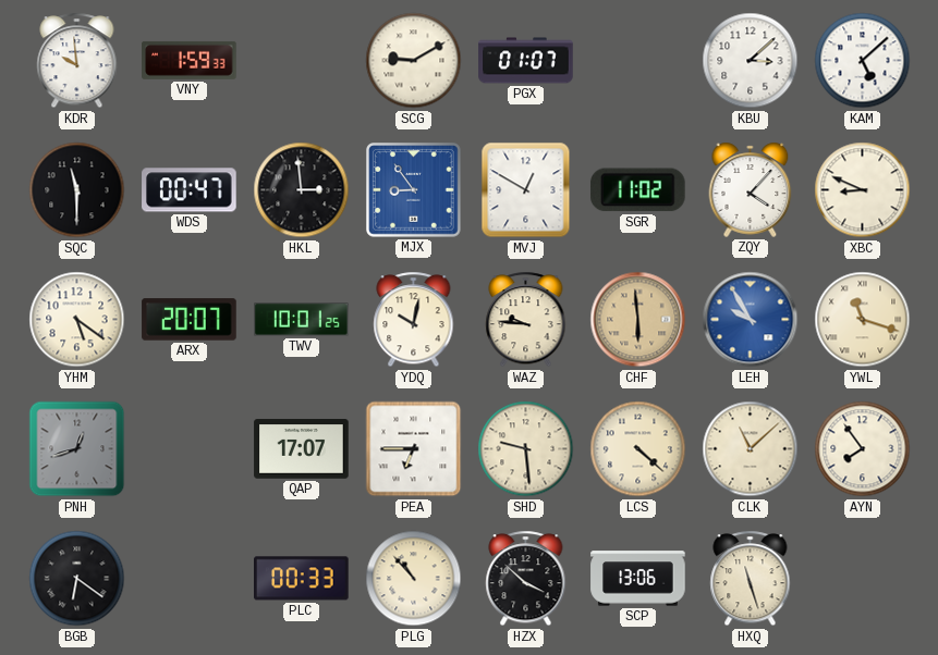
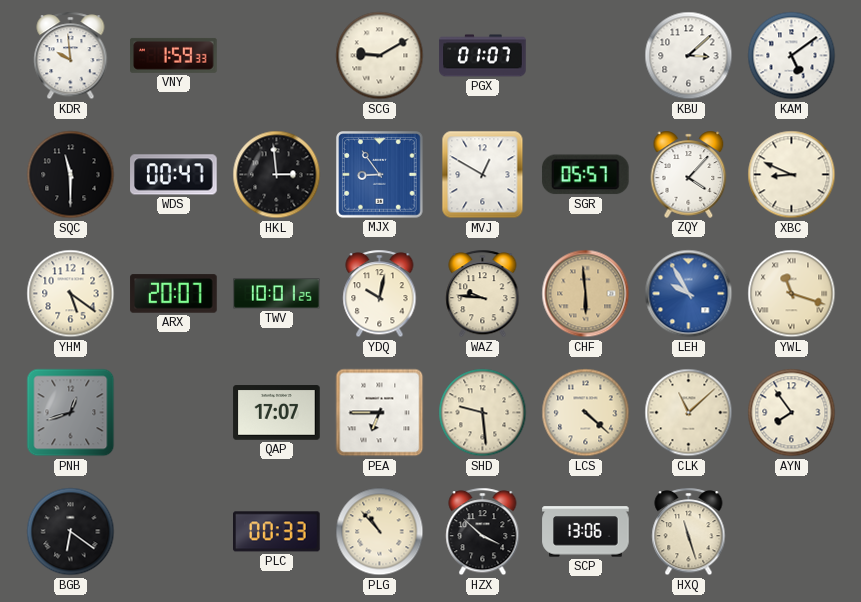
KAM: 5:08 -> 5:09
SGR: 11:02 -> 05:57
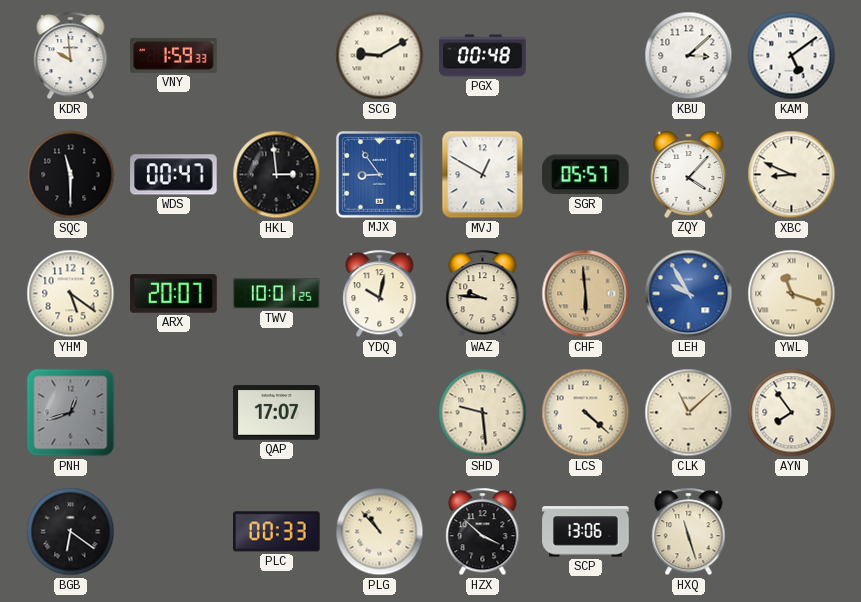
PGX: 01:07 -> 00:48
PEA: 6:45 -> none
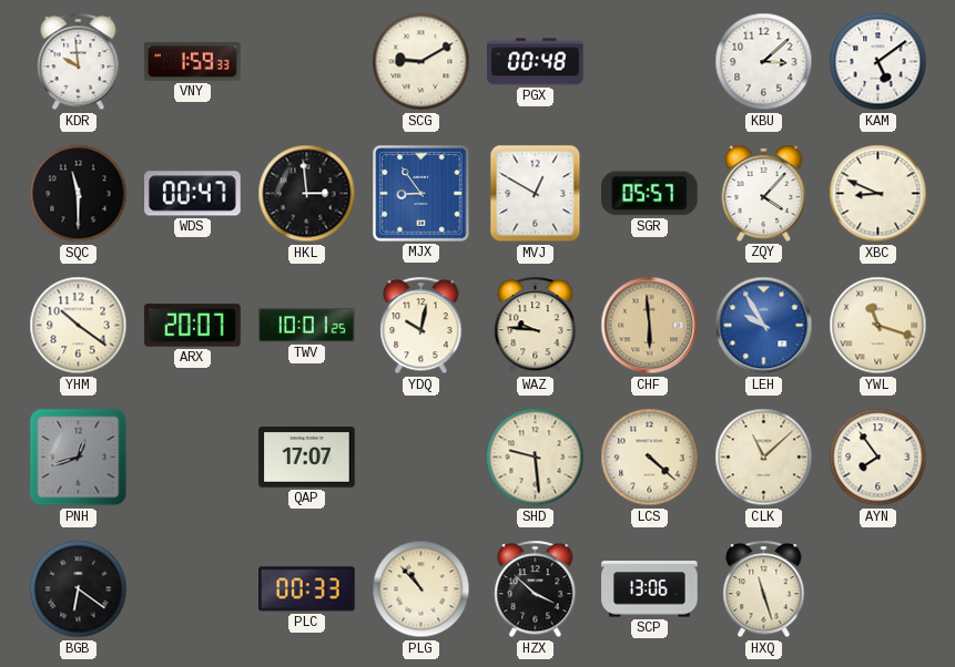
YHM: 5:21 -> 10:21
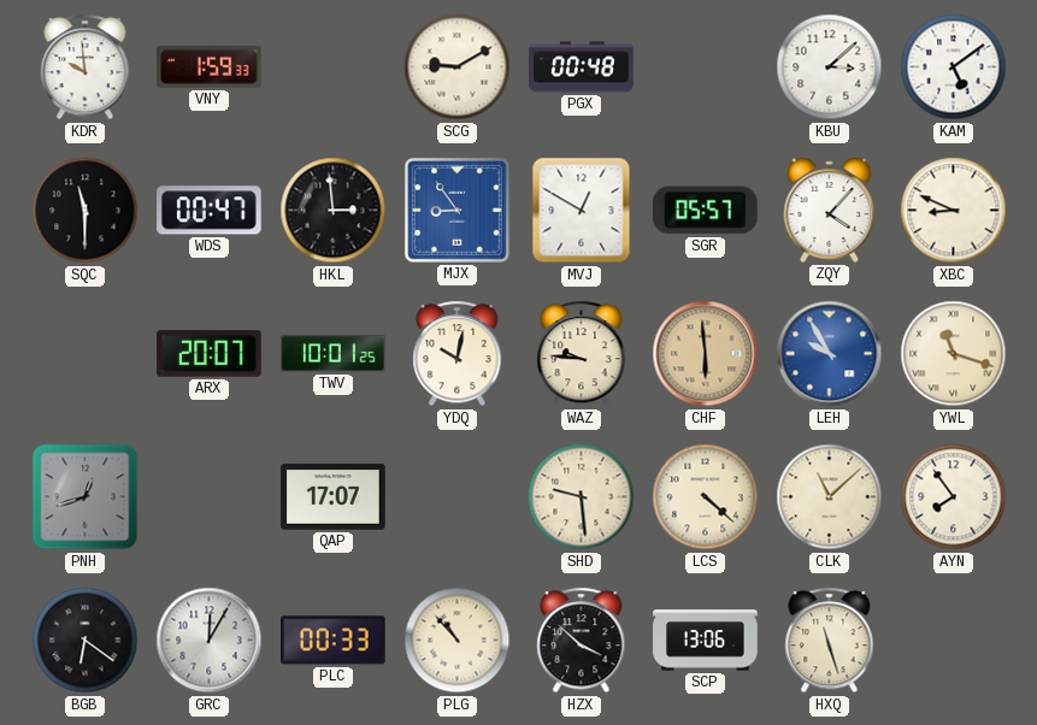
YHM: 10:21 -> none
GRC: none -> 12:05
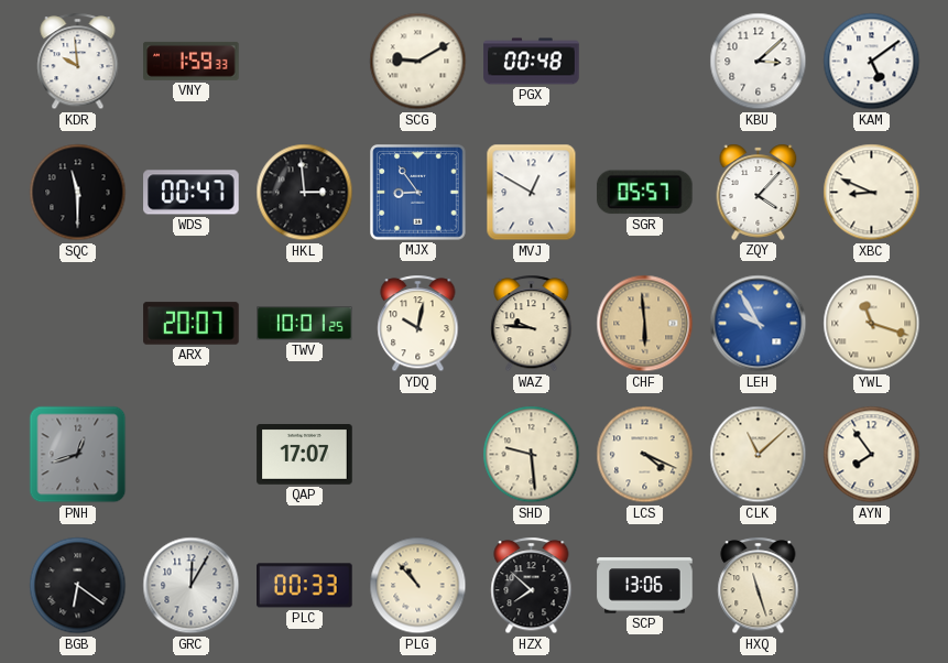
LCS: 4:22 -> 4:19
HZX: 3:52 -> 7:52
